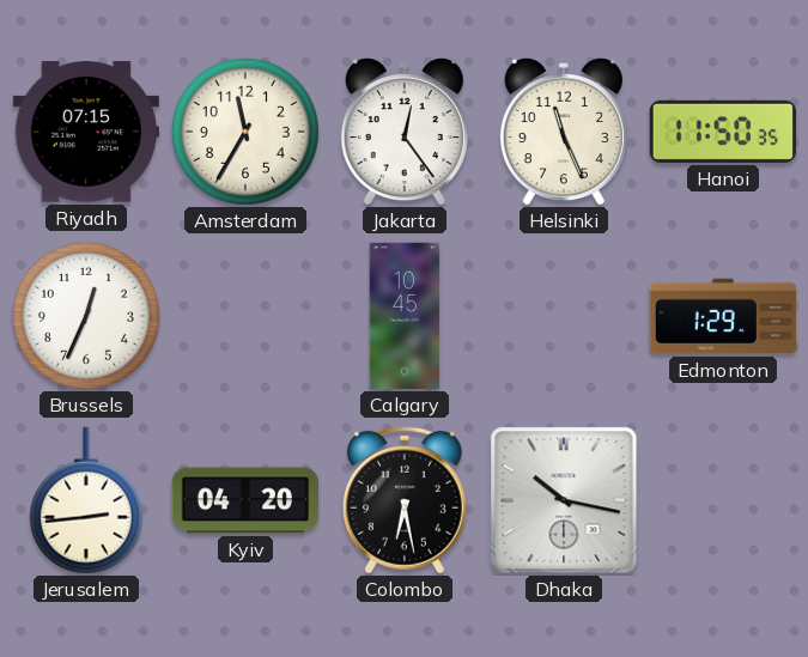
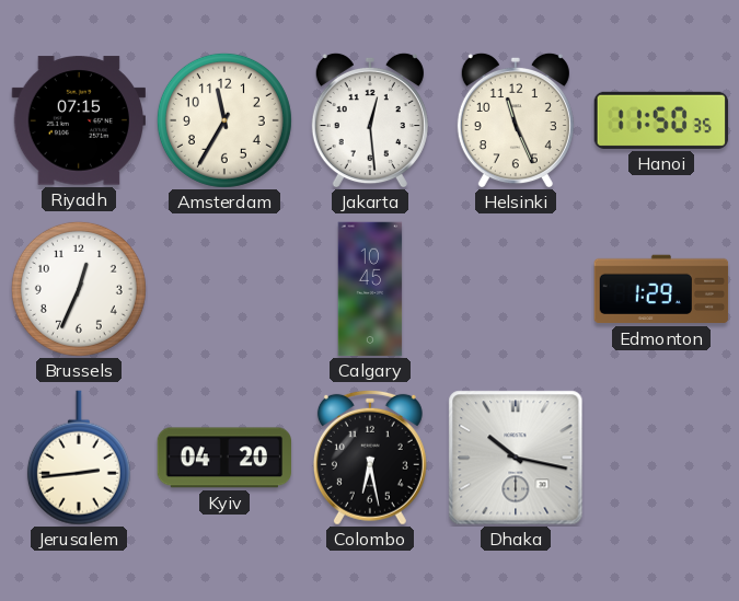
Jakarta: 12:24 -> 12:29
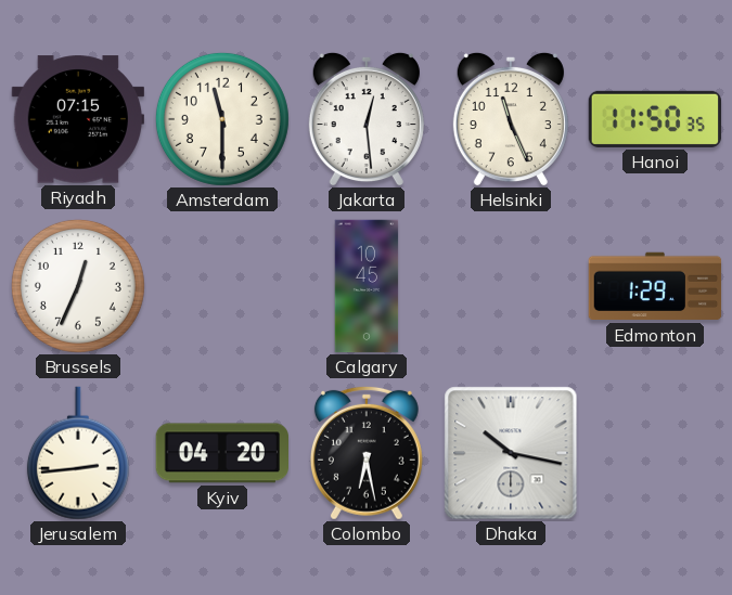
Amsterdam: 11:35 -> 11:30
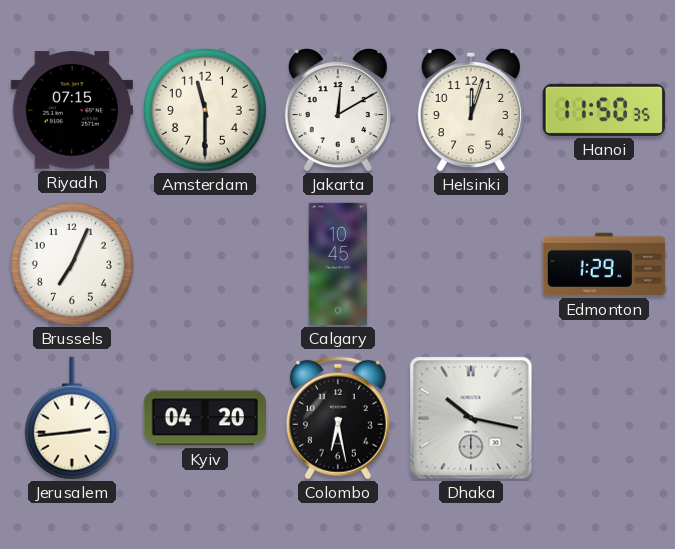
Jakarta: 12:29 -> 12:10
Helsinki: 11:26 -> 12:03
Brussels: 12:34 -> 7:04
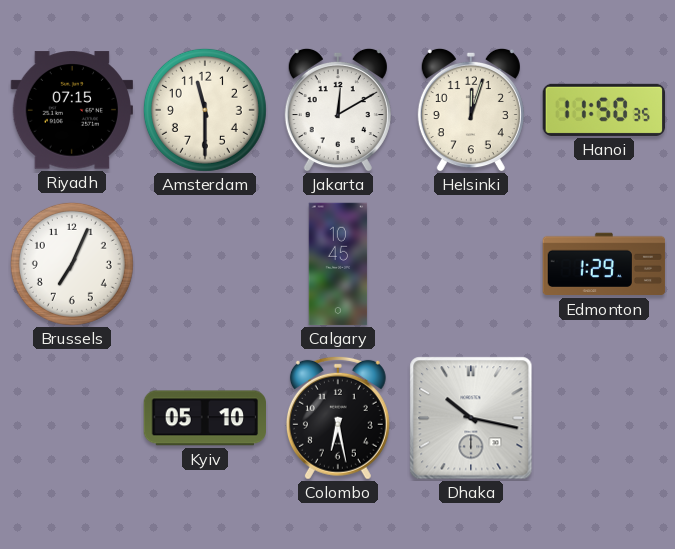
Jerusalem: 2:44 -> none
Kyiv: 04:20 -> 05:10
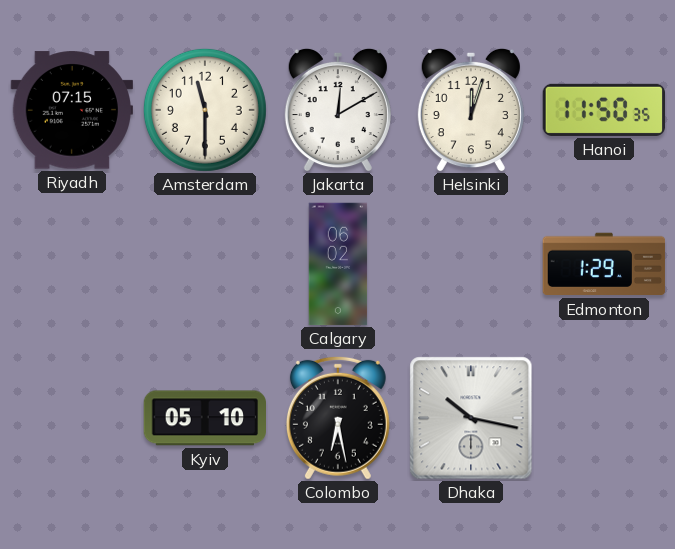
Brussels: 7:04 -> none
Calgary: 10:45 -> 06:02
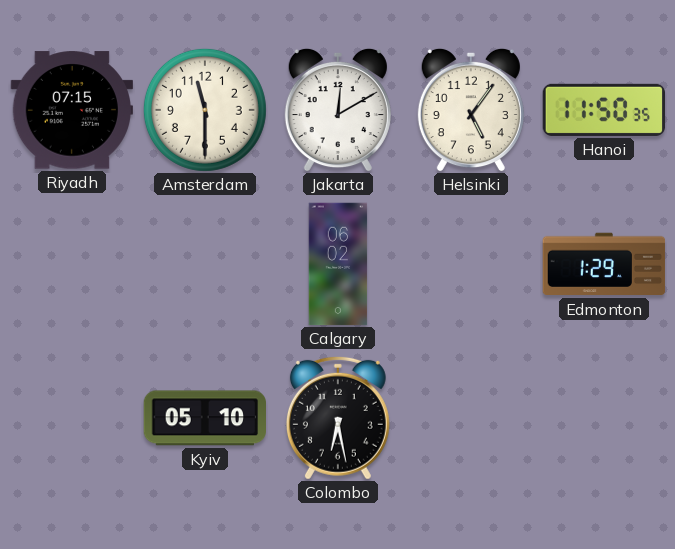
Helsinki: 12:03 -> 5:06
Dhaka: 10:17 -> none
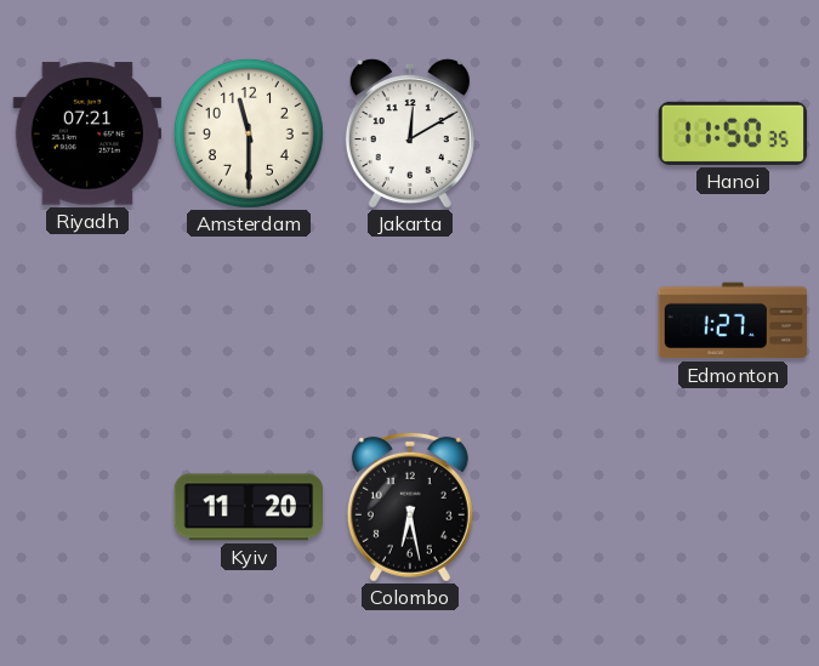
Riyadh: 07:15 -> 07:21
Helsinki: 5:06 -> none
Calgary: 06:02 -> none
Edmonton: 1:29 -> 1:27
Kyiv: 05:10 -> 11:20
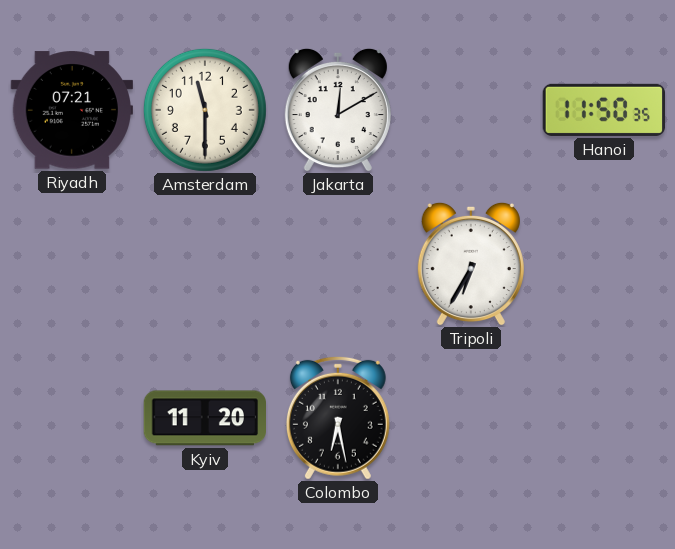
Tripoli: none -> 6:35
Edmonton: 1:27 -> none
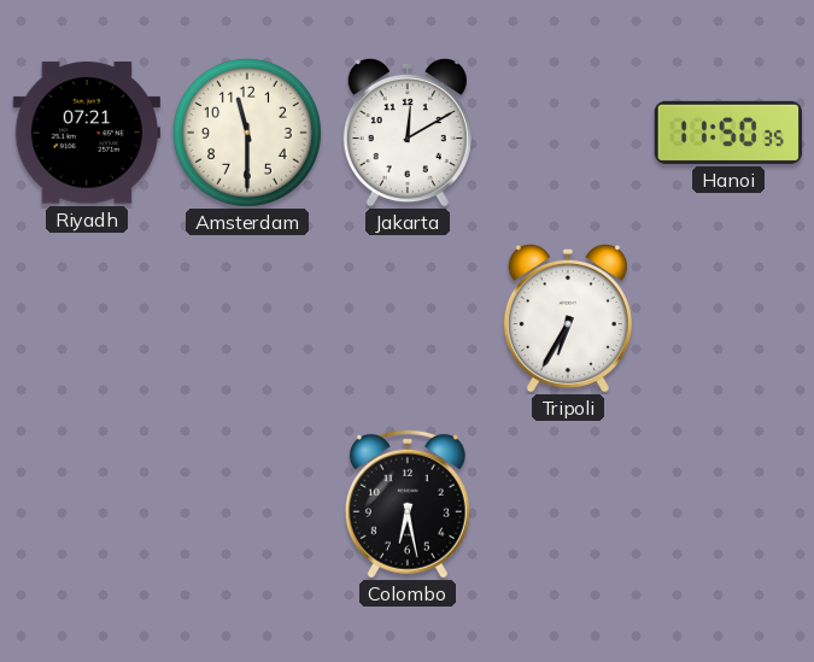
Kyiv: 11:20 -> none
